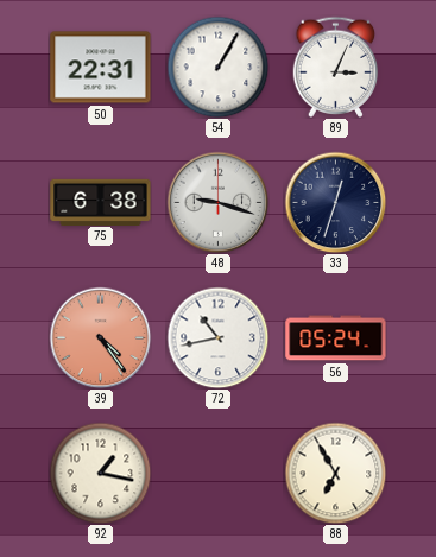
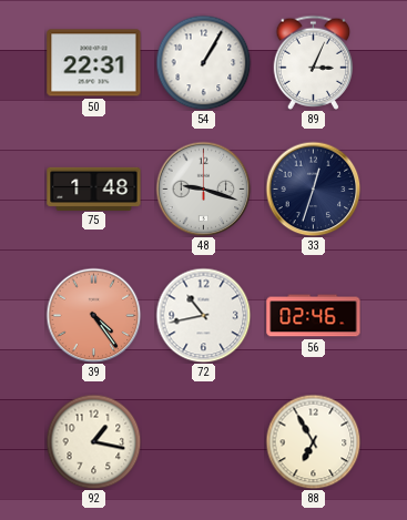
75: 6:38 -> 1:48
56: 05:24 -> 02:46
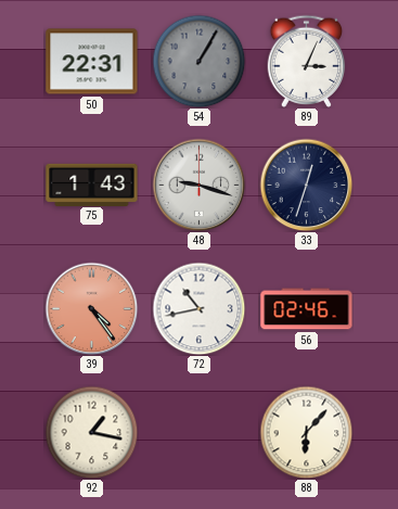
54 dial: white -> grey
75: 1:48 -> 1:43
88: 6:55 -> 6:07
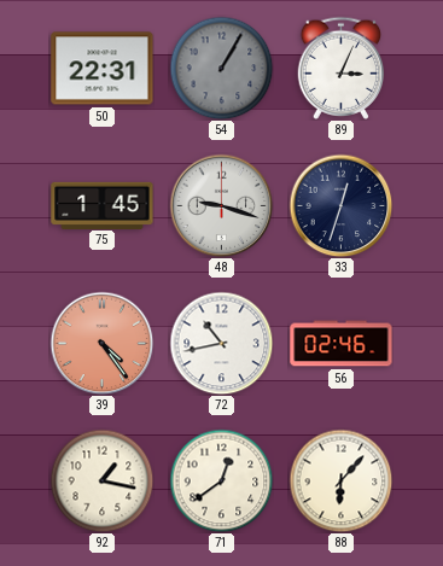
75: 1:43 -> 1:45
71: none -> 12:39
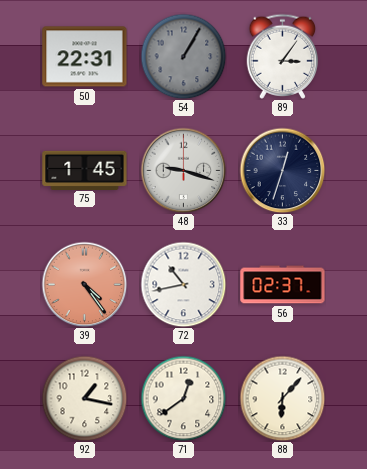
89: 3:04 -> 3:06
56: 02:46 -> 02:37
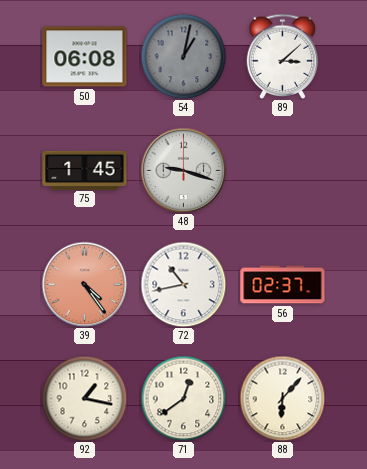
50: 22:31 -> 06:08
54: 1:05 -> 1:02
89: 3:06 -> 3:08
33: 12:33 -> none
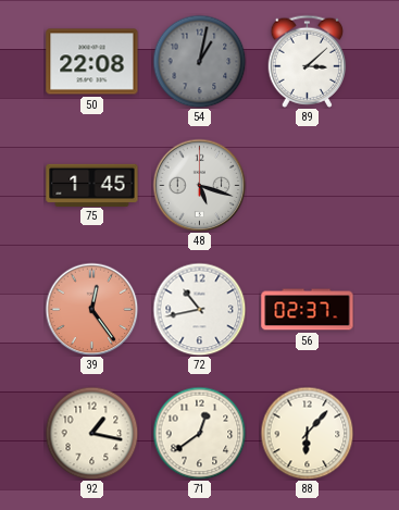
50: 06:08 -> 22:08
48: 9:18 -> 5:18
39: 4:24 -> 12:24
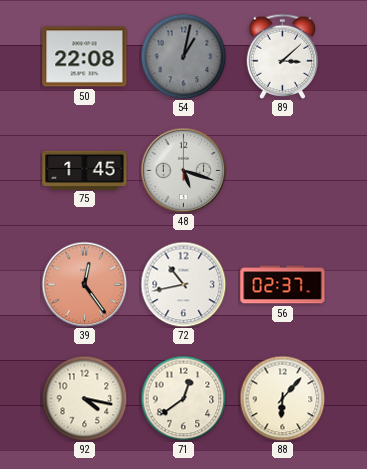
92: 1:17 -> 4:17
